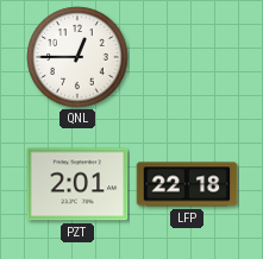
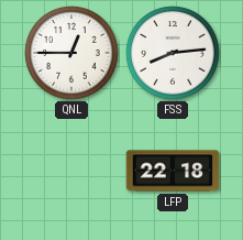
FSS: none -> 8:14
PZT: 2:01 -> none
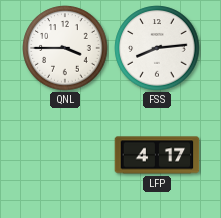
QNL: 12:45 -> 3:45
LFP: 22:18 -> 4:17
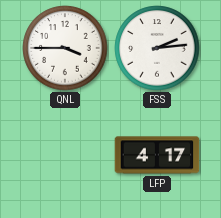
FSS: 8:14 -> 2:14
